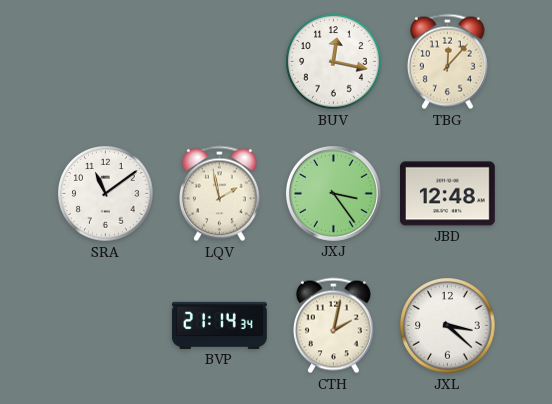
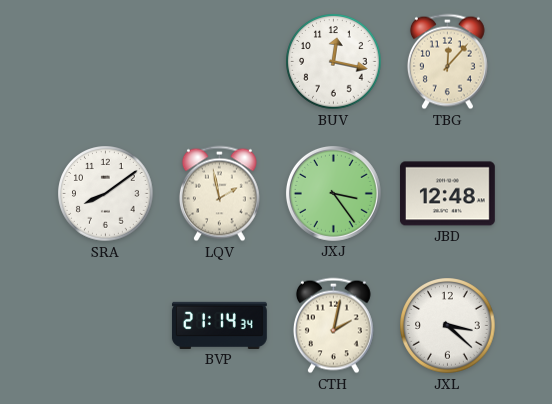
SRA: 11:09 -> 8:09
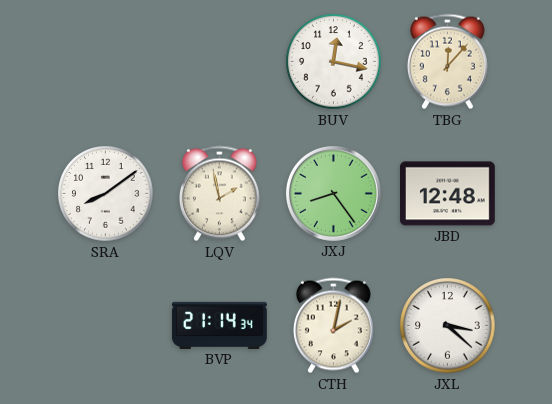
JXJ: 3:24 -> 8:24
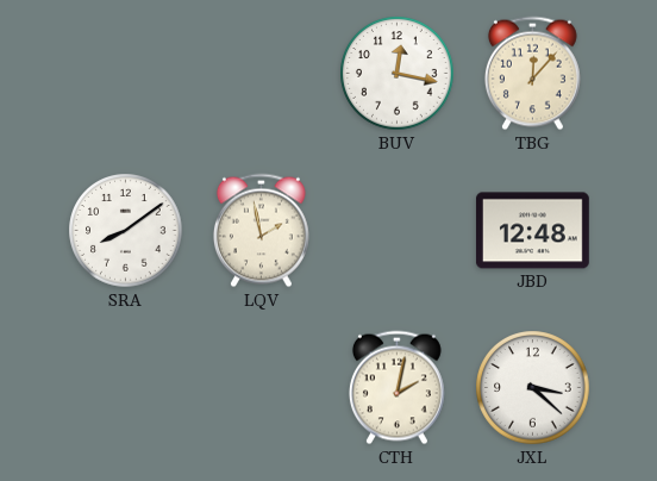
JXJ: 8:24 -> none
BVP: 21:14 -> none
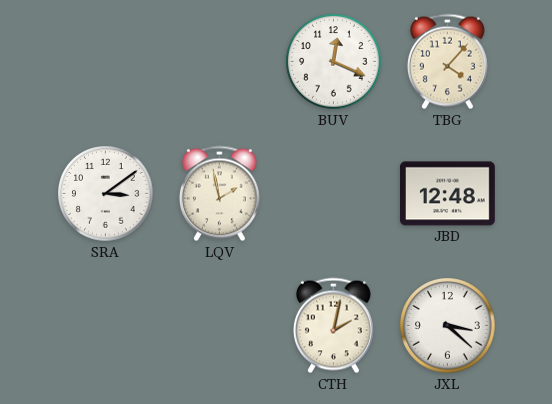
BUV: 12:17 -> 12:19
TBG: 12:07 -> 4:07
SRA: 8:09 -> 3:09
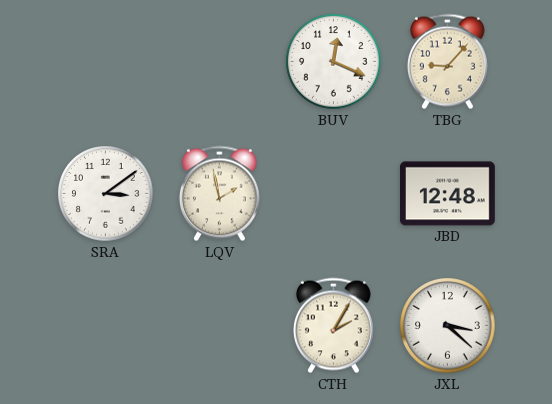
TBG: 4:07 -> 9:07
CTH: 2:02 -> 2:05
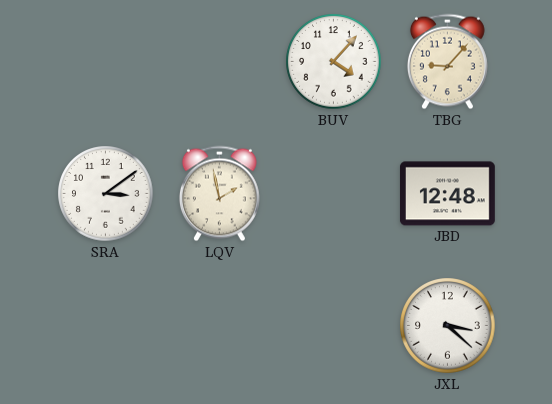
BUV: 12:19 -> 4:07
CTH: 2:05 -> none
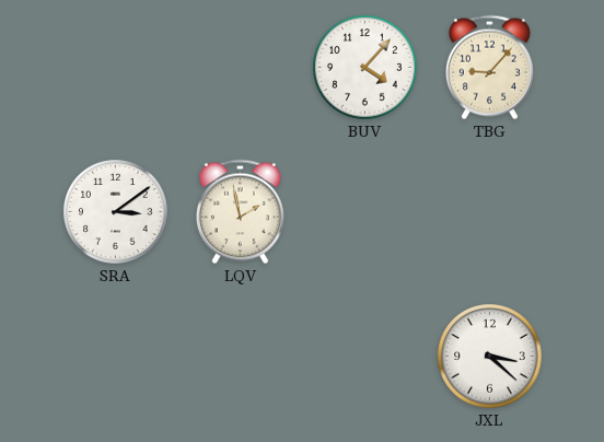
JBD: 12:48 -> none
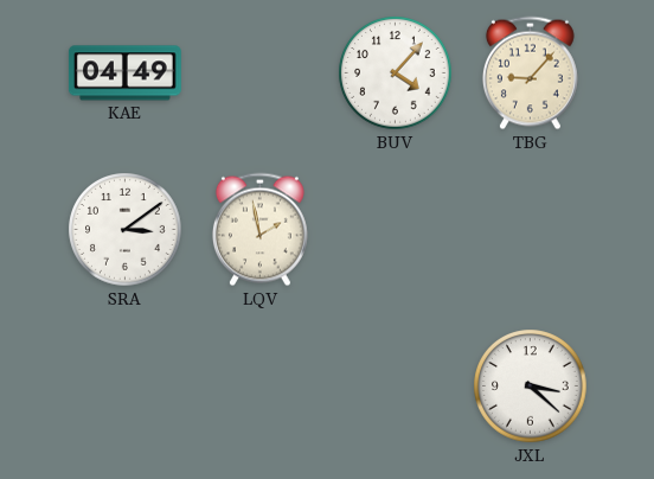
KAE: none -> 04:49
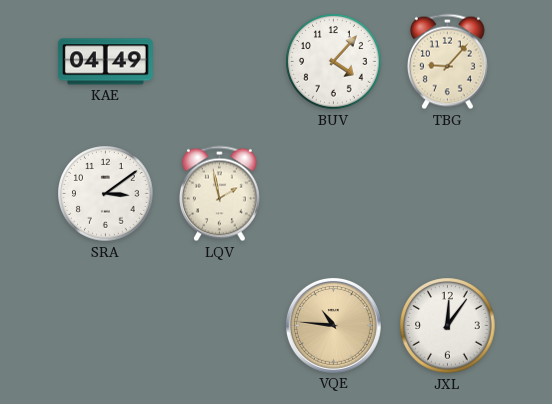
VQE: none -> 10:46
JXL: 3:22 -> 12:06
